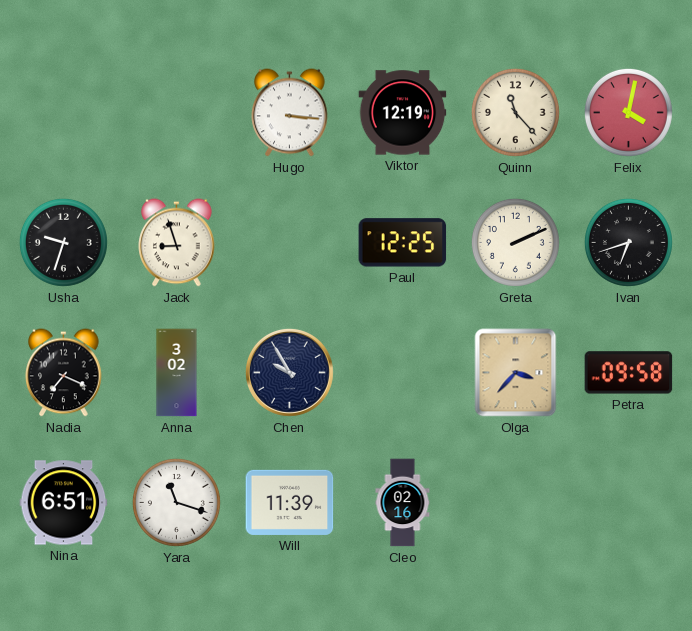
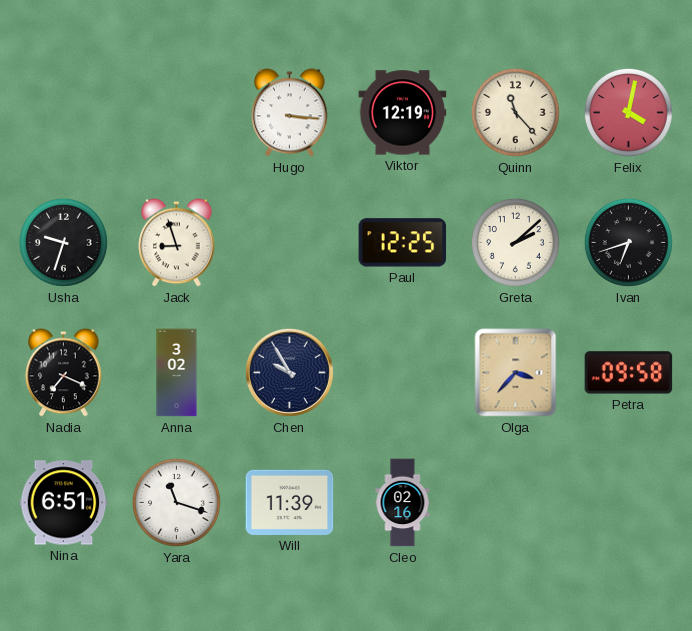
Greta: 2:11 -> 2:08
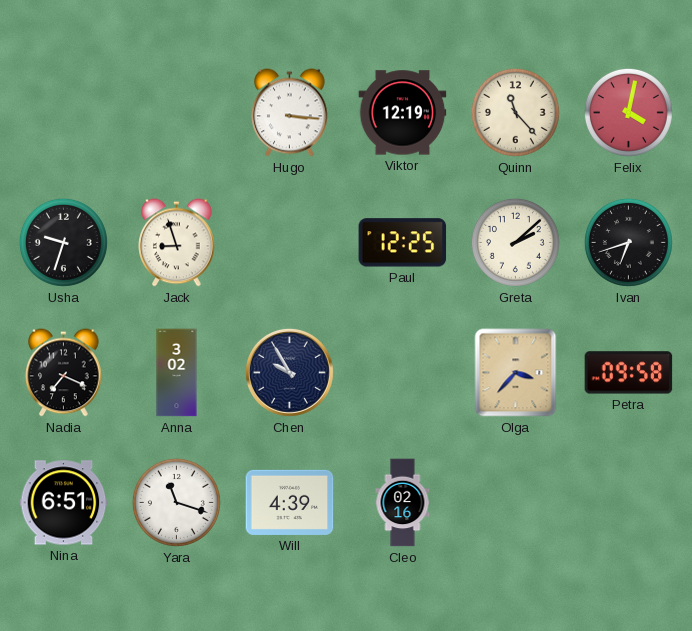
Will: 11:39 -> 4:39
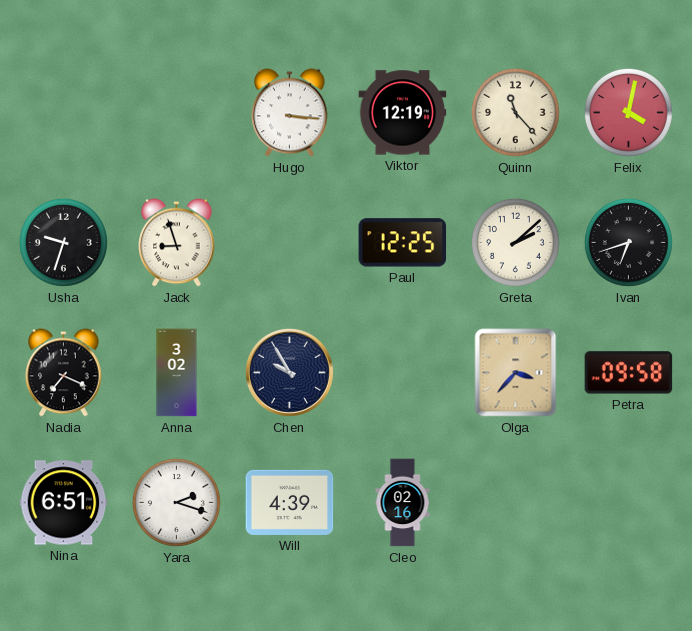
Yara: 11:18 -> 2:18
